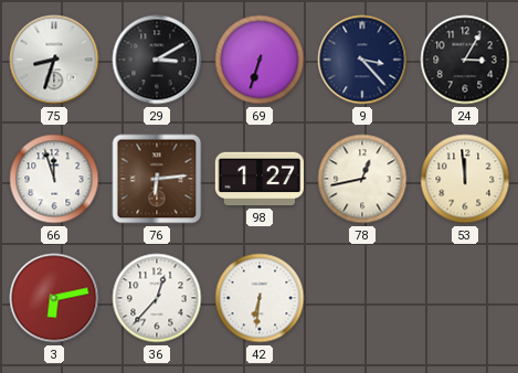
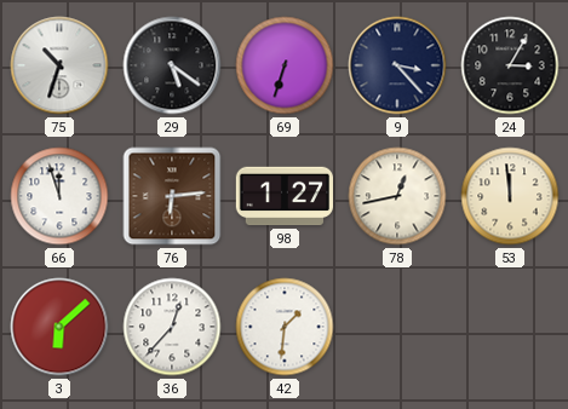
75: 8:33 -> 10:33
29: 3:10 -> 5:21
3: 6:13 -> 6:08
42: 6:31 -> 1:31
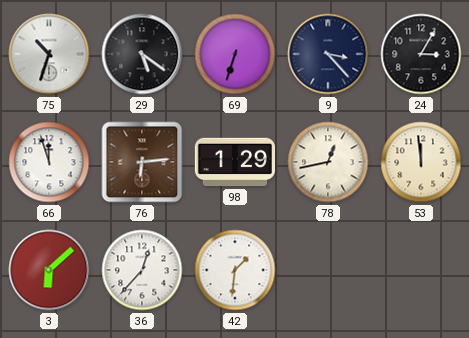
98: 1:27 -> 1:29
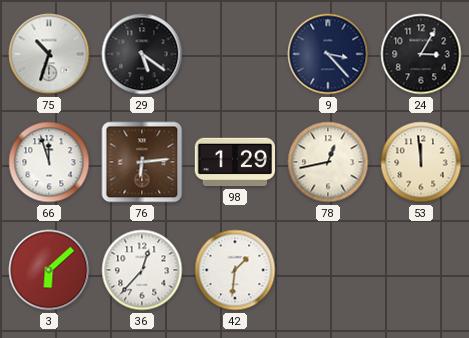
69: 6:33 -> none
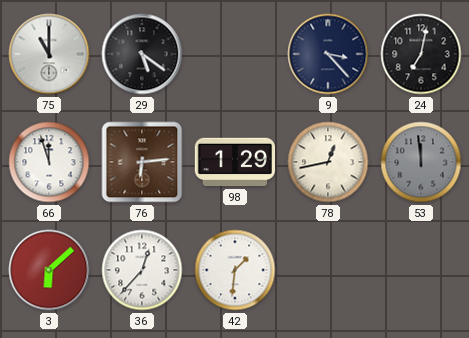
75: 10:33 -> 11:00
24: 3:05 -> 7:02
53 dial: cream -> grey
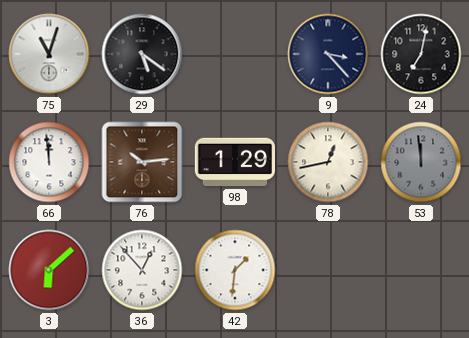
75: 11:00 -> 11:03
66: 11:57 -> 11:59
76: 6:14 -> 10:14
36: 12:37 -> 12:53
